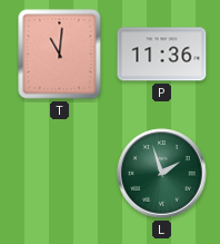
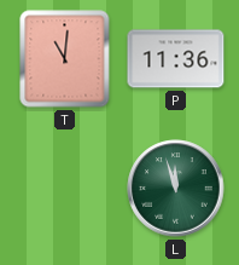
L: 1:57 -> 11:57
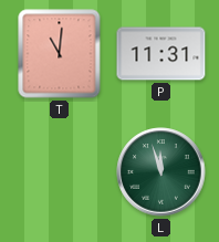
P: 11:36 -> 11:31
